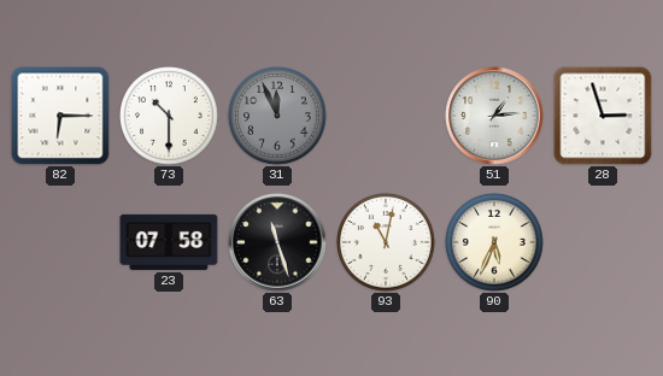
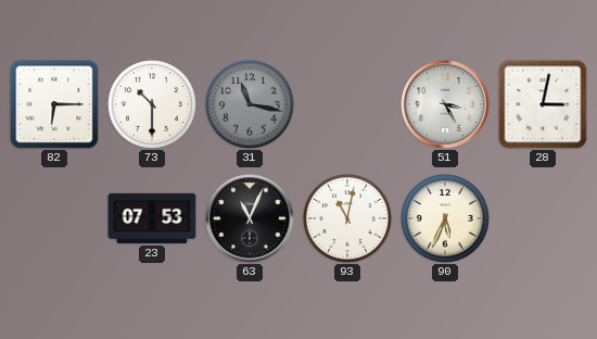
31: 11:56 -> 11:17
51: 1:14 -> 3:25
28: 2:57 -> 3:02
23: 07:58 -> 07:53
63: 11:27 -> 11:04
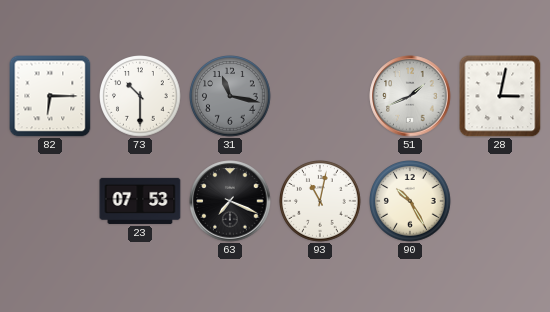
51: 3:25 -> 1:41
63: 11:04 -> 7:19
90: 5:34 -> 10:25
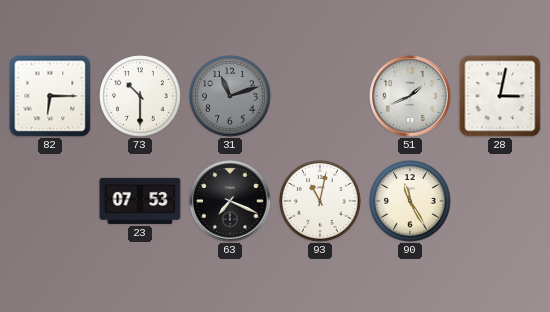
31: 11:17 -> 11:12
90: 10:25 -> 11:25
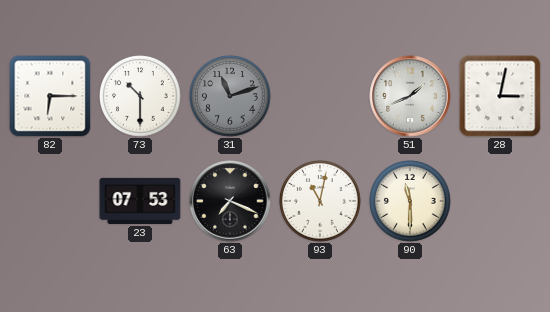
90: 11:25 -> 11:30
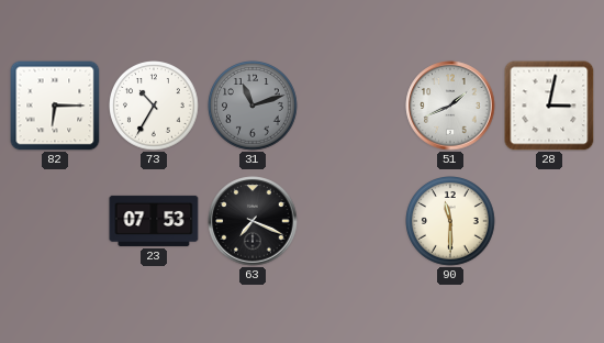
73: 10:30 -> 10:35
93: 11:02 -> none
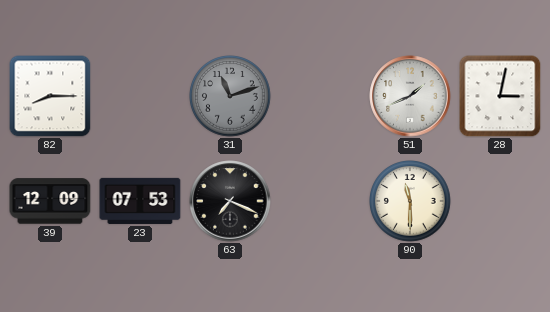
82: 6:15 -> 8:15
73: 10:35 -> none
39: none -> 12:09
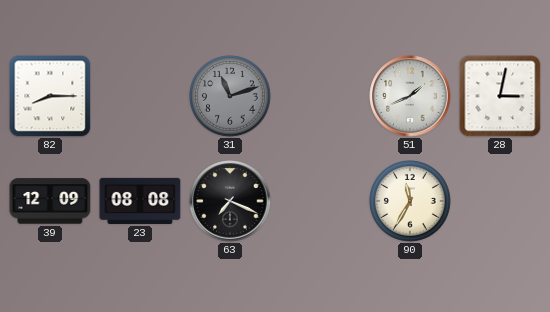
23: 07:53 -> 08:08
90: 11:30 -> 11:35
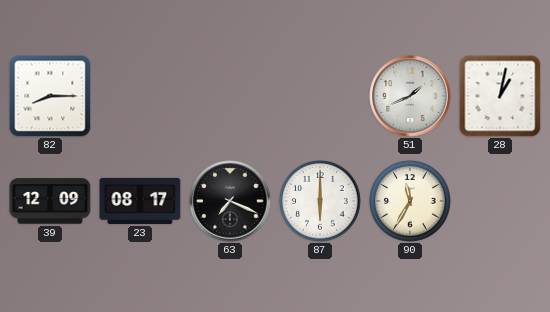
31: 11:12 -> none
28: 3:02 -> 1:02
23: 08:08 -> 08:17
87: none -> 6:00
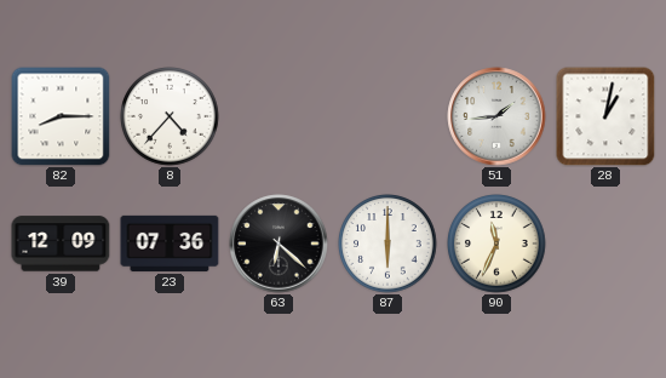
8: none -> 4:37
51: 1:41 -> 1:44
23: 08:17 -> 07:36
63: 7:19 -> 6:22
90: 11:35 -> 11:34
